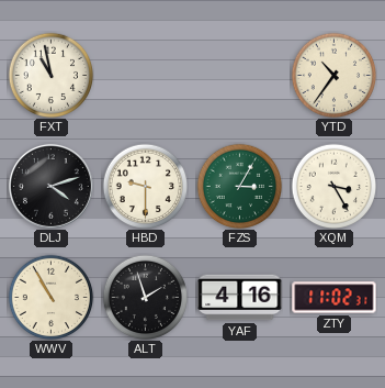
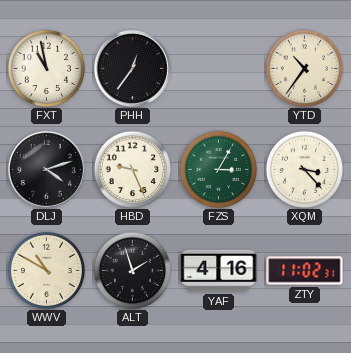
PHH: none -> 12:36
HBD: 9:30 -> 9:26
XQM: 3:25 -> 3:23
WWV: 10:55 -> 10:50
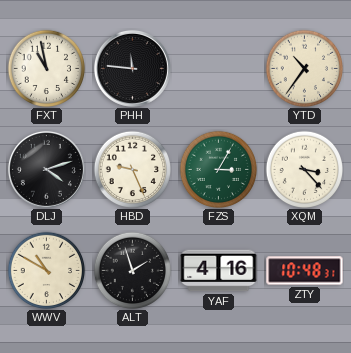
PHH: 12:36 -> 11:46
ZTY: 11:02 -> 10:48
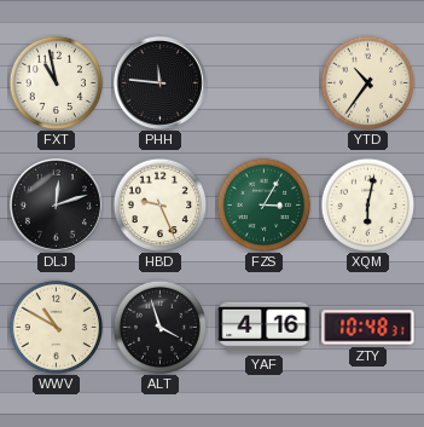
DLJ: 4:12 -> 12:12
XQM: 3:23 -> 6:02
ALT: 1:57 -> 3:57
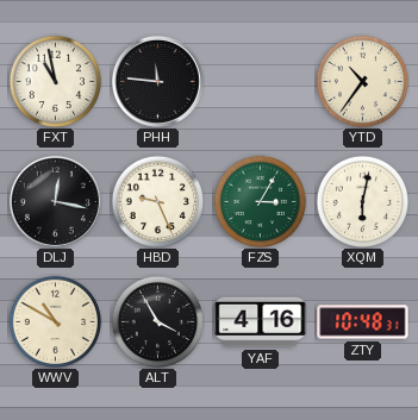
DLJ: 12:12 -> 12:17
ALT: 3:57 -> 3:55
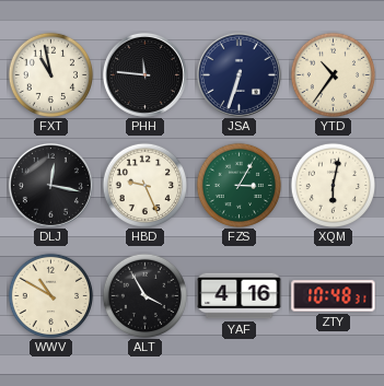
JSA: none -> 6:33
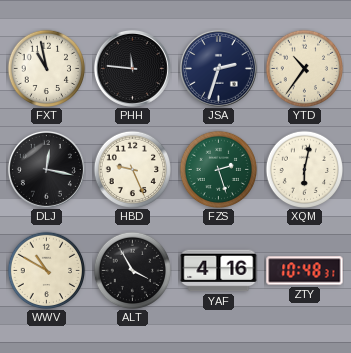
JSA: 6:33 -> 2:33
FZS: 3:05 -> 2:27
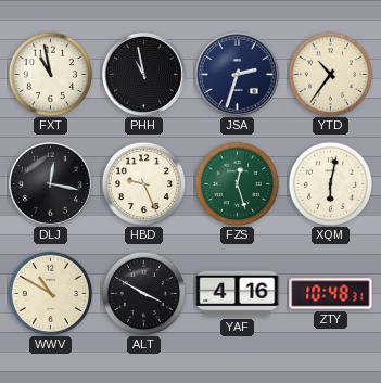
PHH: 11:46 -> 10:58
FZS: 2:27 -> 12:27
ALT: 3:55 -> 3:50
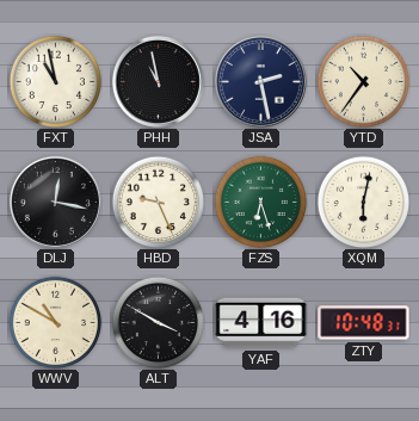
JSA: 2:33 -> 2:28
FZS: 12:27 -> 6:27
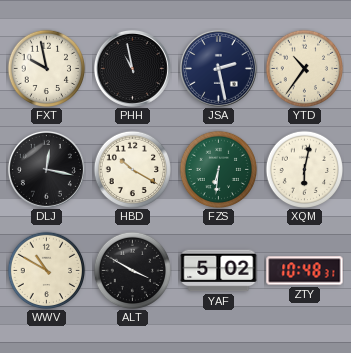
FXT: 10:58 -> 9:58
HBD: 9:26 -> 10:20
FZS: 6:27 -> 6:31
YAF: 4:16 -> 5:02
